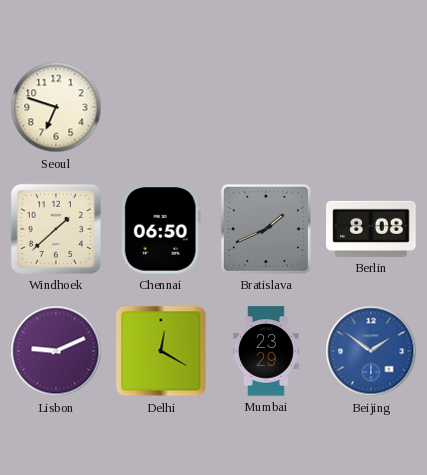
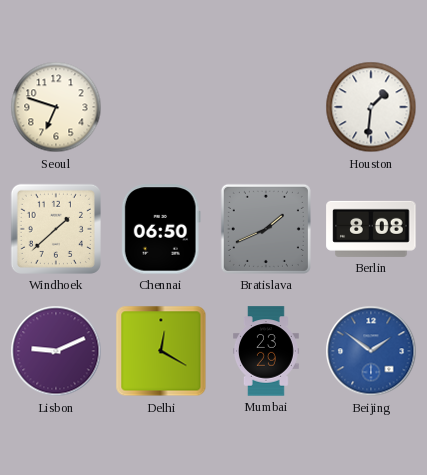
Houston: none -> 1:31
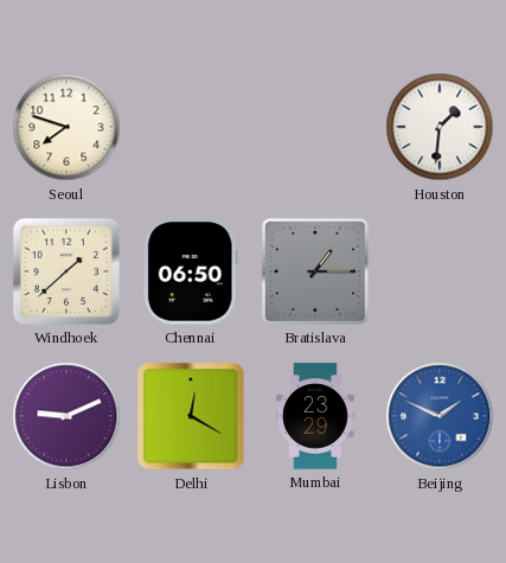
Seoul: 6:48 -> 7:48
Bratislava: 1:41 -> 1:15
Berlin: 8:08 -> none
Beijing: 1:51 -> 1:49
